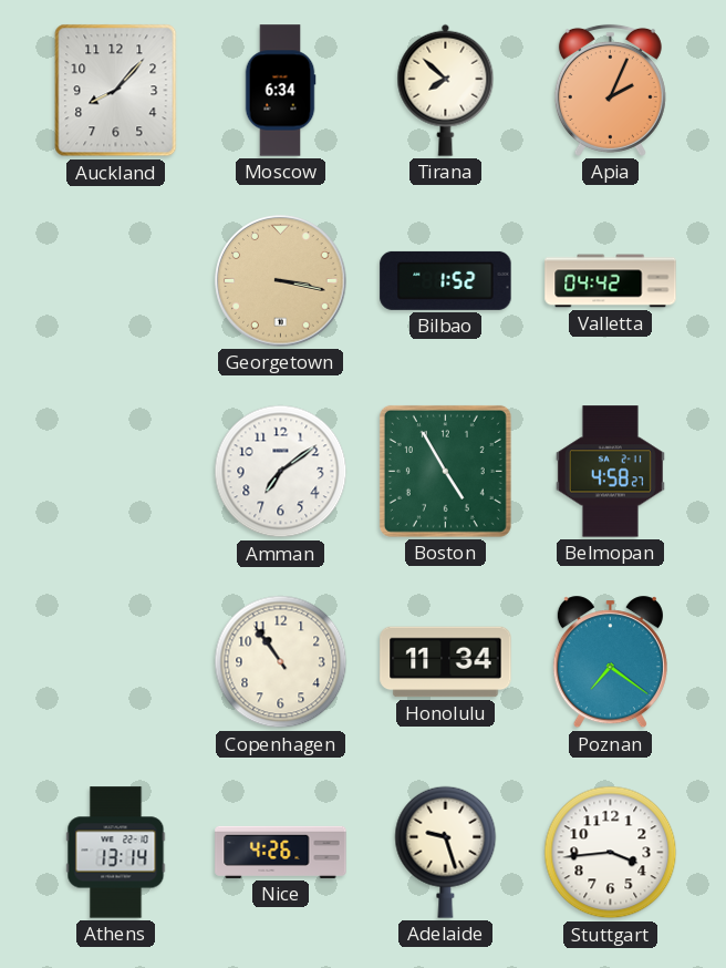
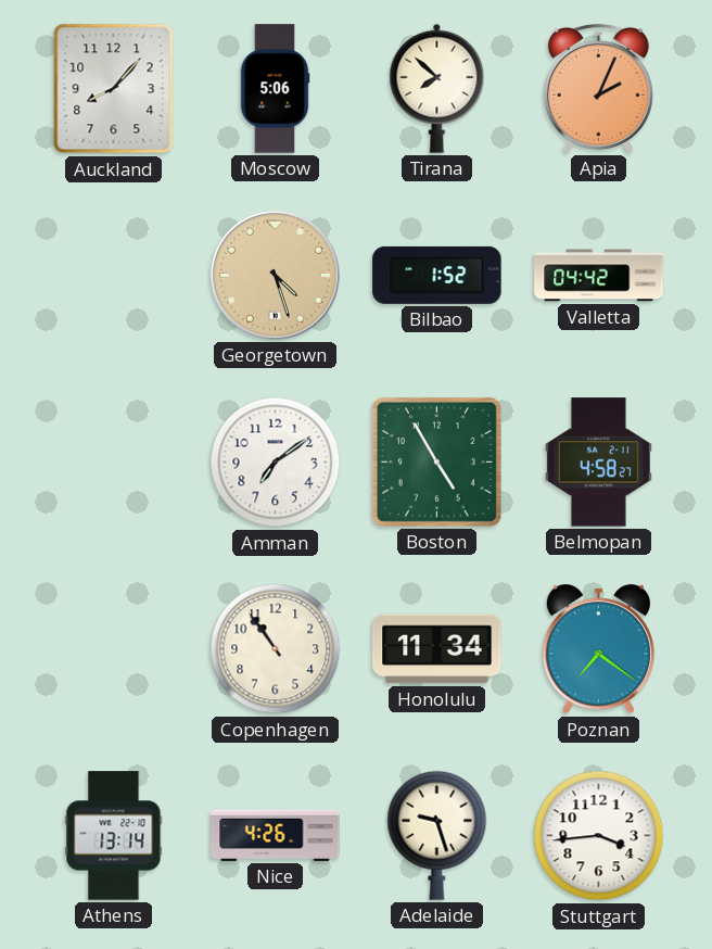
Moscow: 6:34 -> 5:06
Georgetown: 3:17 -> 4:27
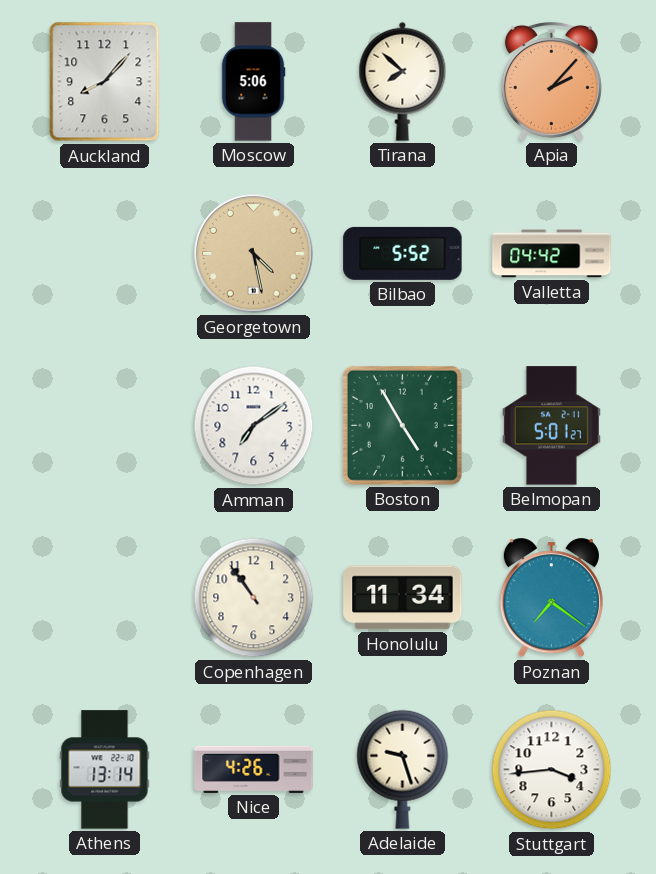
Apia: 2:04 -> 2:07
Georgetown: 4:27 -> 4:28
Bilbao: 1:52 -> 5:52
Belmopan: 4:58 -> 5:01
